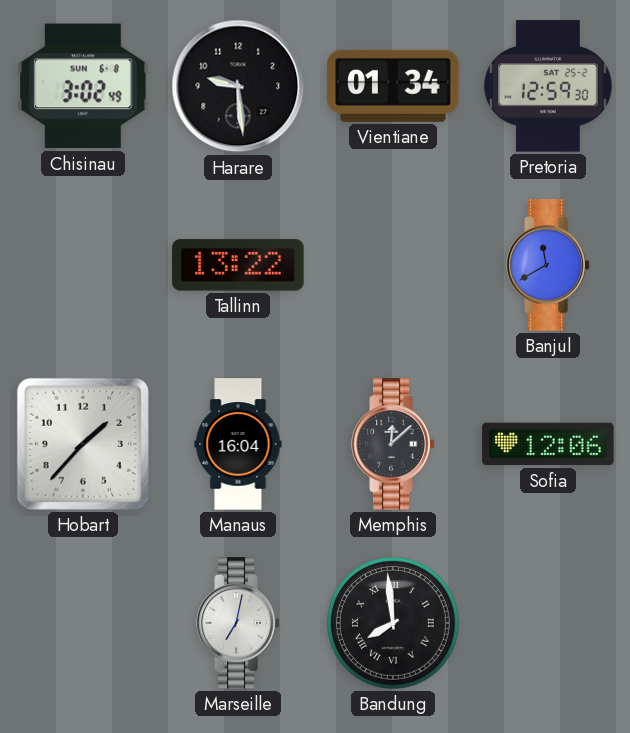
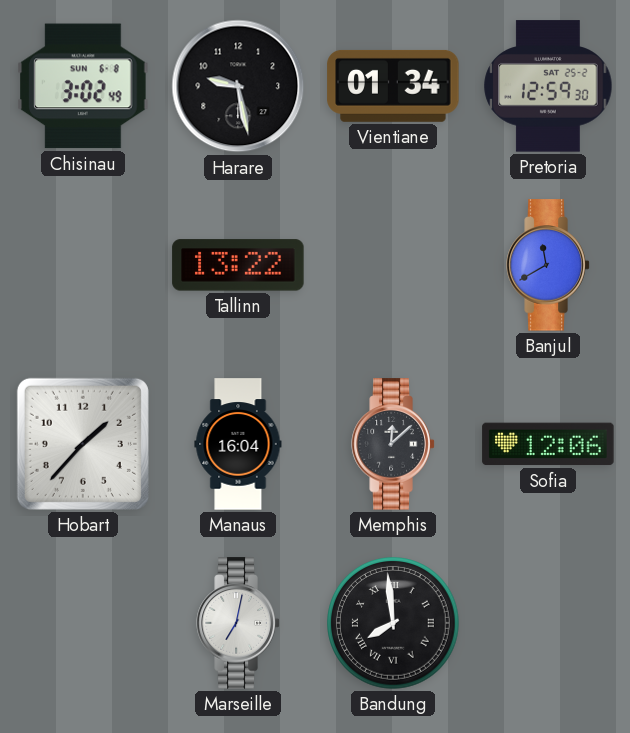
Harare: 9:29 -> 9:28
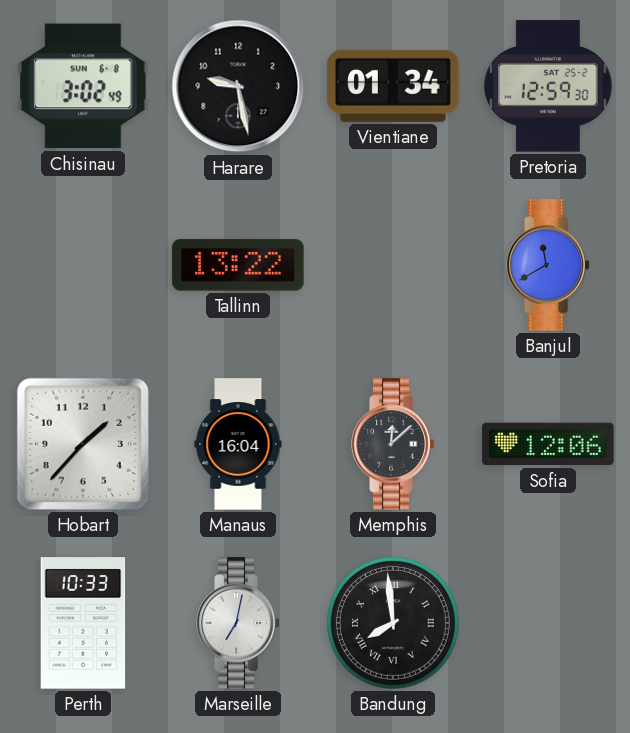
Perth: none -> 10:33
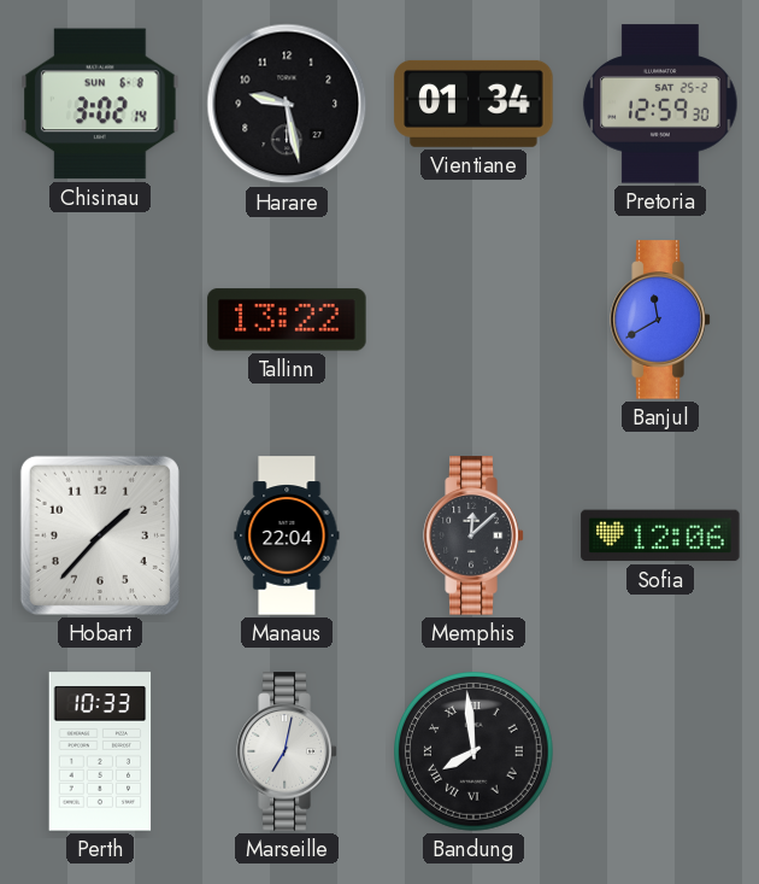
Chisinau: 3:02:49 -> 3:02:14
Manaus: 16:04 -> 22:04
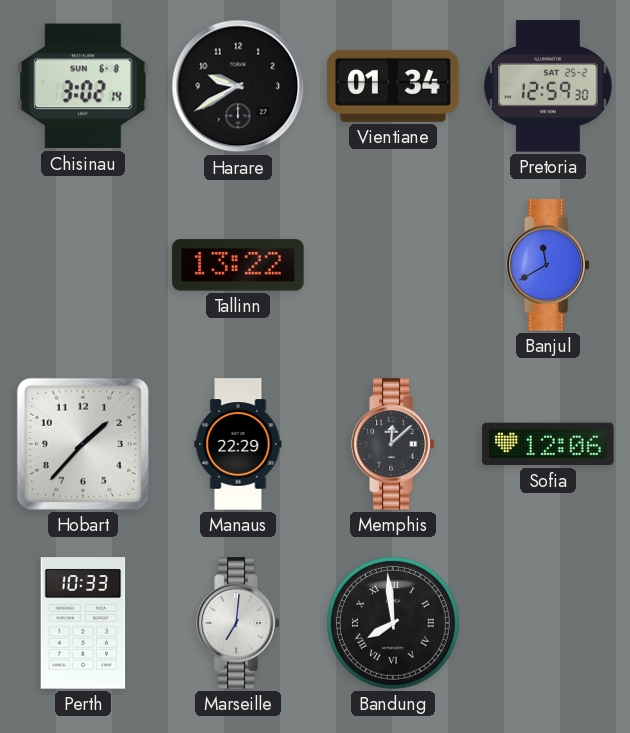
Harare: 9:28 -> 9:40
Manaus: 22:04 -> 22:29
Marseille: 7:02 -> 7:01
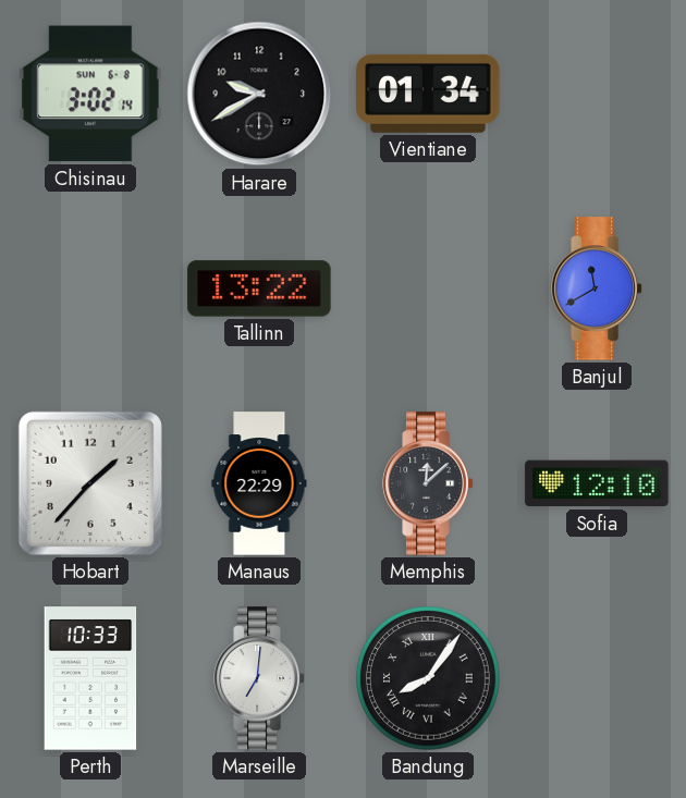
Pretoria: 12:59 -> none
Sofia: 12:06 -> 12:10
Bandung: 7:59 -> 8:06
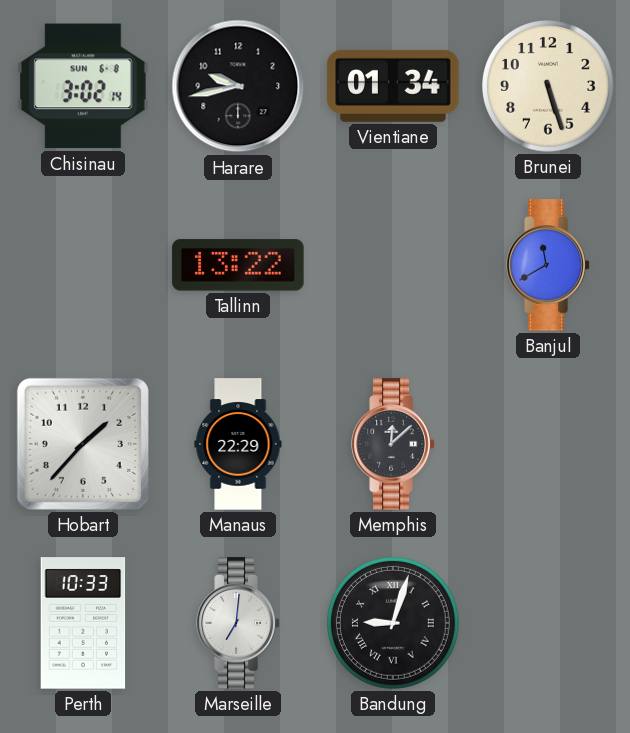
Harare: 9:40 -> 9:43
Brunei: none -> 5:27
Sofia: 12:10 -> none
Bandung: 8:06 -> 9:03
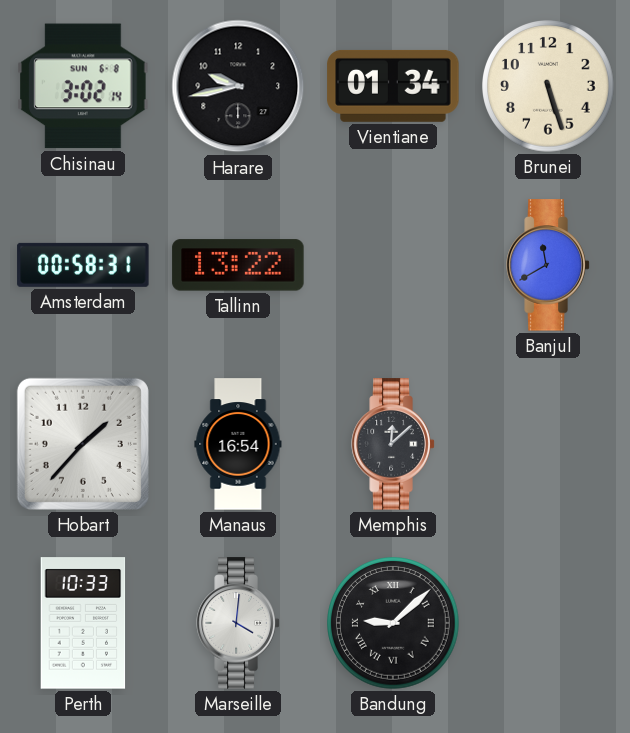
Amsterdam: none -> 00:58
Manaus: 22:29 -> 16:54
Marseille: 7:01 -> 4:01
Bandung: 9:03 -> 9:08
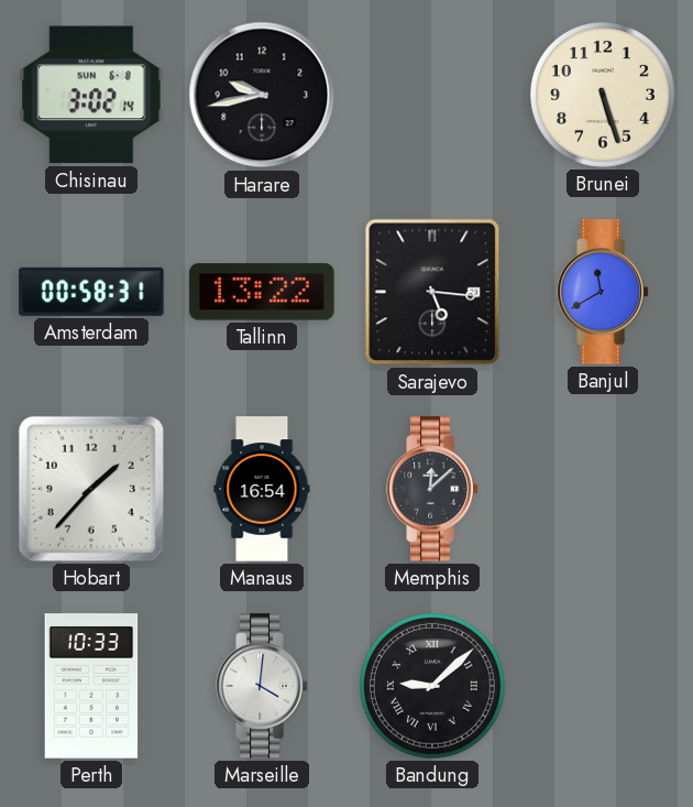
Vientiane: 01:34 -> none
Sarajevo: none -> 5:16
